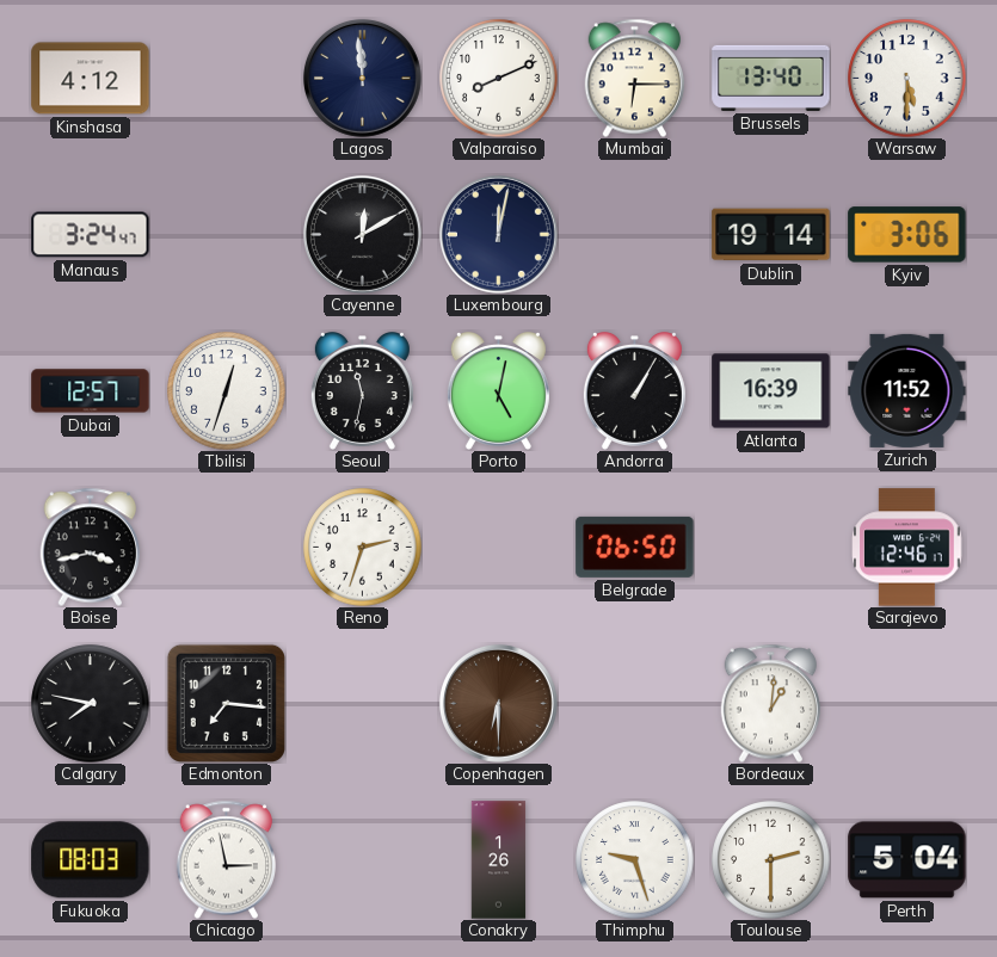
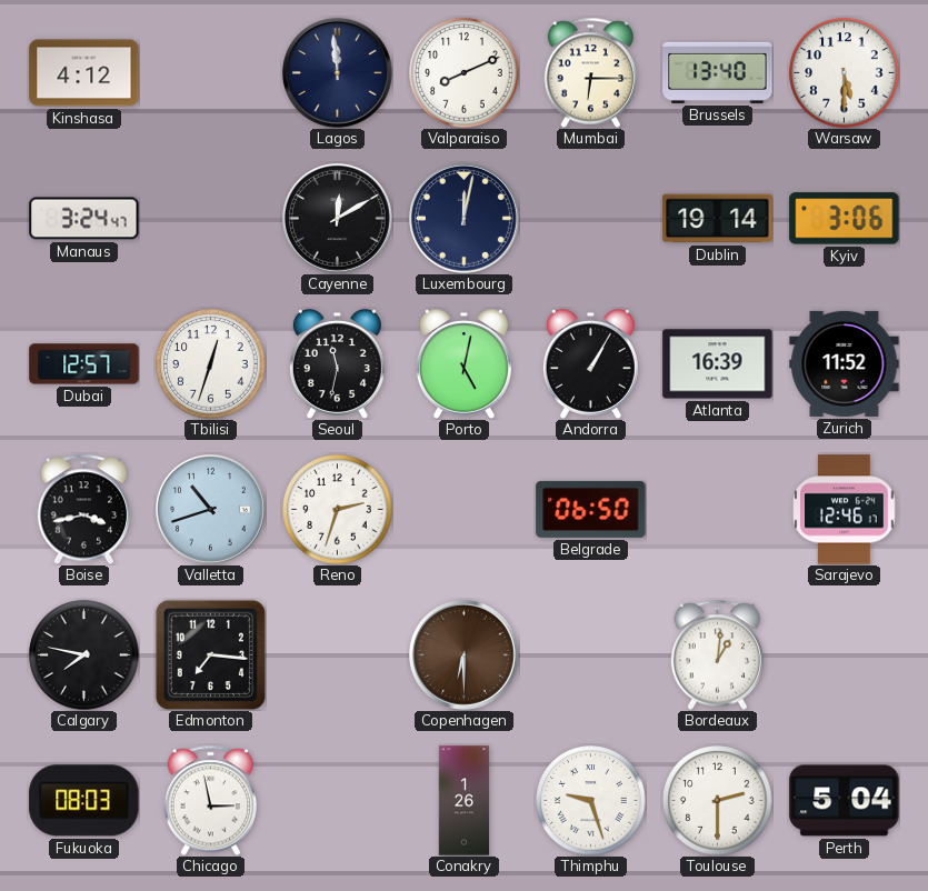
Valletta: none -> 10:42
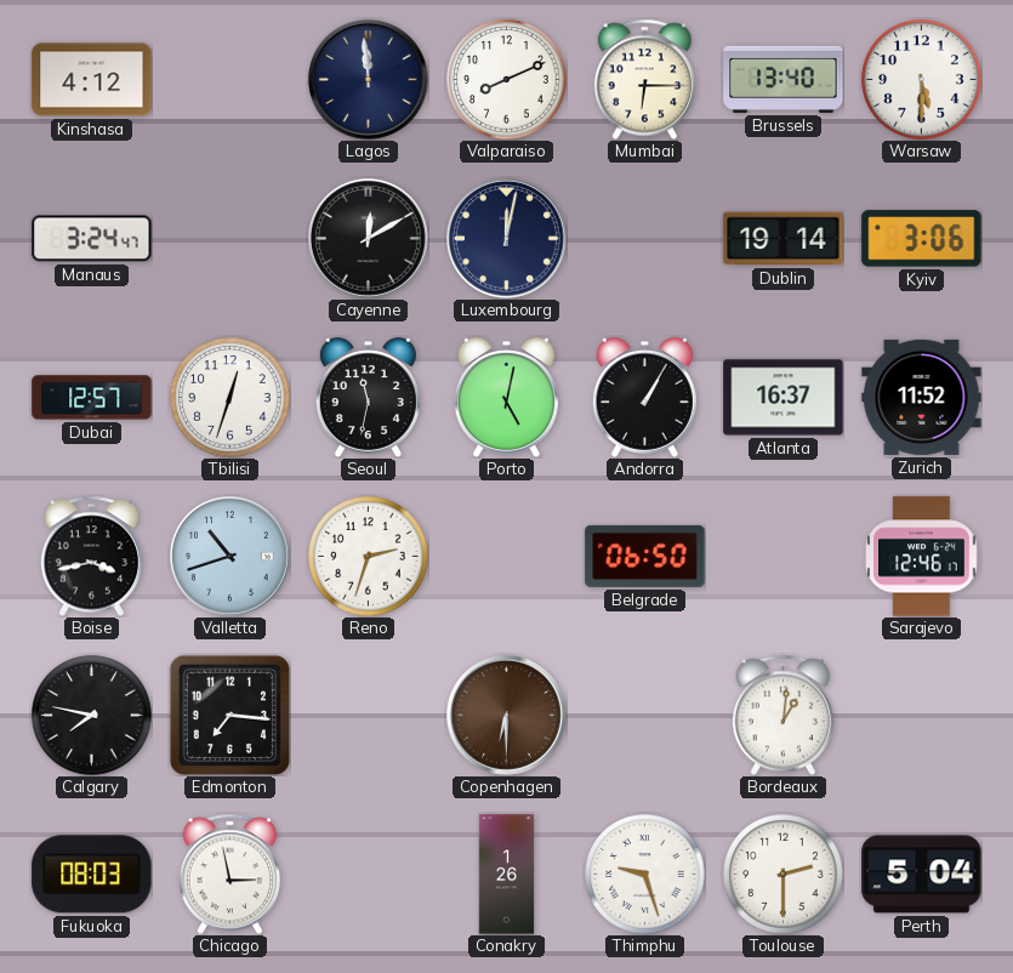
Atlanta: 16:39 -> 16:37
